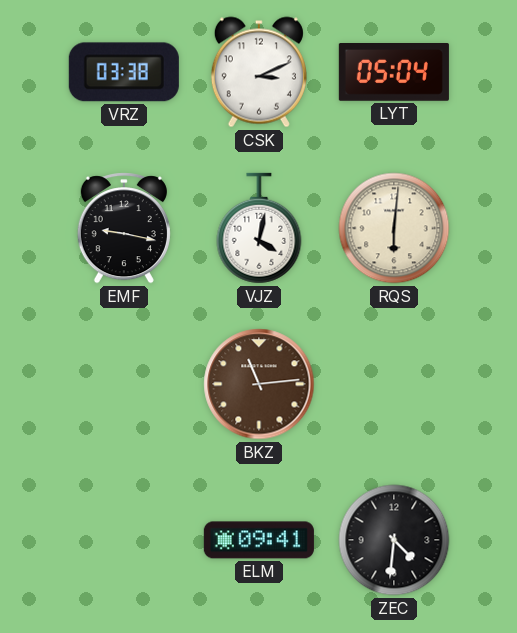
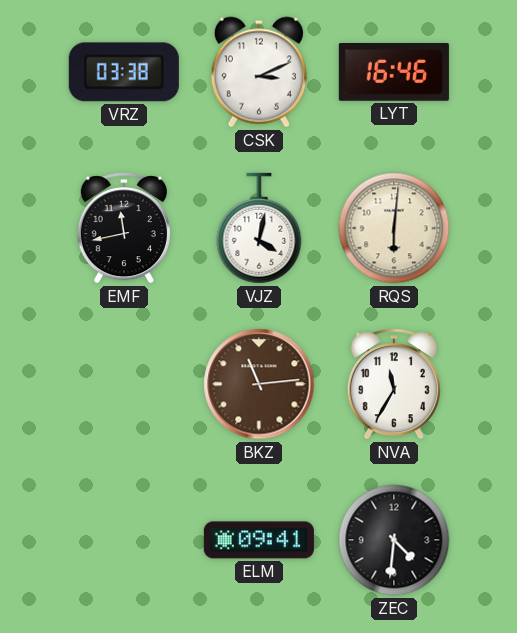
LYT: 05:04 -> 16:46
EMF: 9:17 -> 11:43
NVA: none -> 11:35
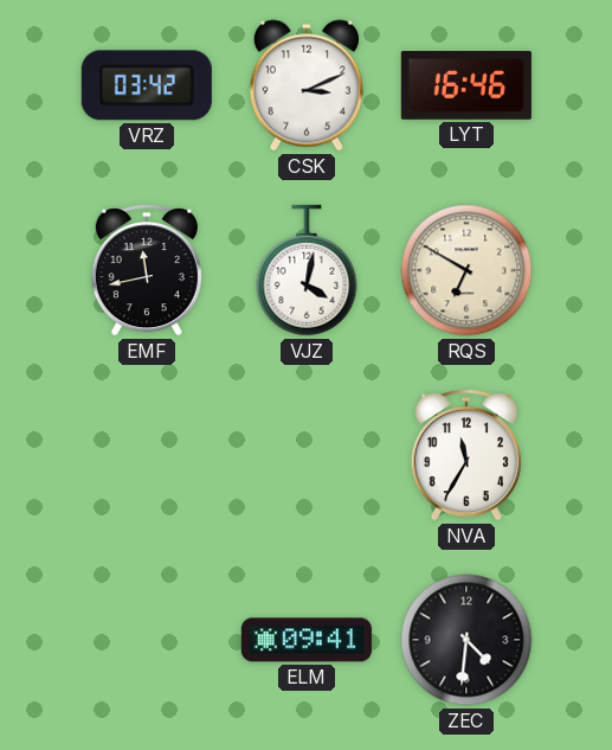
VRZ: 03:38 -> 03:42
RQS: 6:01 -> 6:50
BKZ: 11:14 -> none
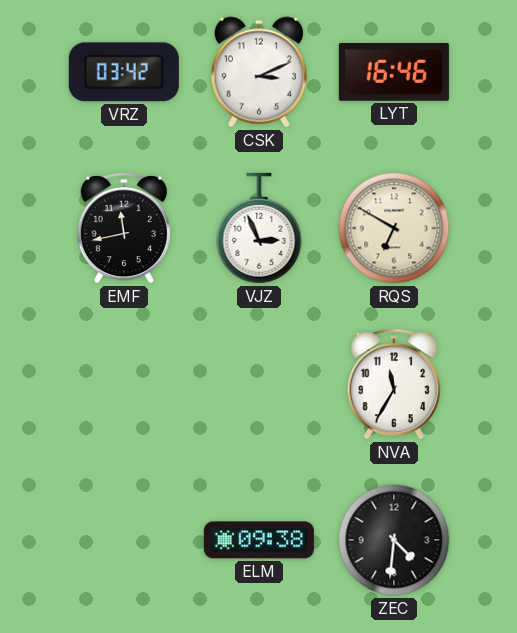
VJZ: 4:02 -> 2:56
ELM: 09:41 -> 09:38
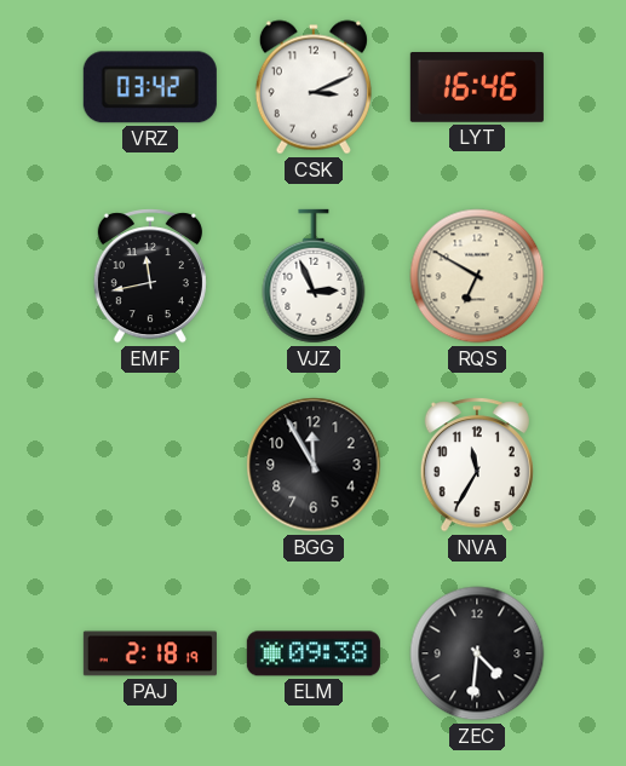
BGG: none -> 11:55
PAJ: none -> 2:18
